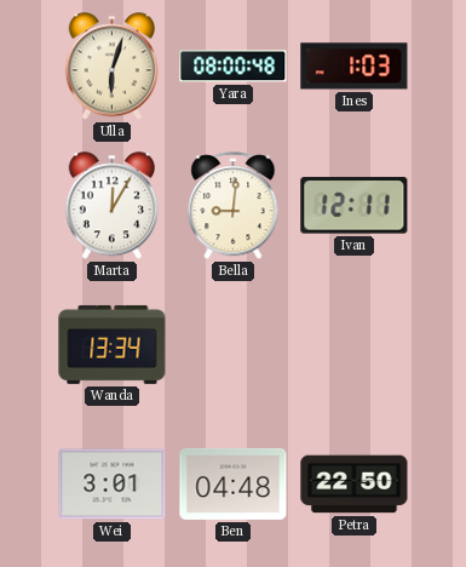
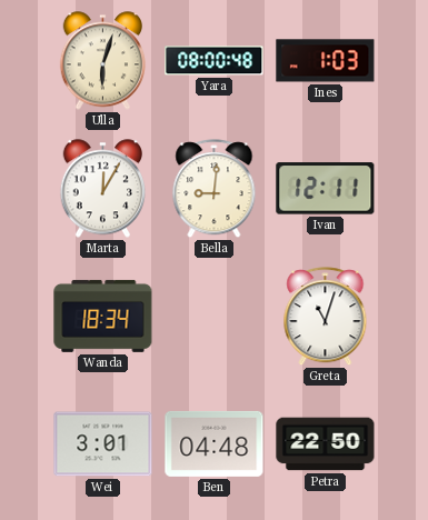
Wanda: 13:34 -> 18:34
Greta: none -> 11:03
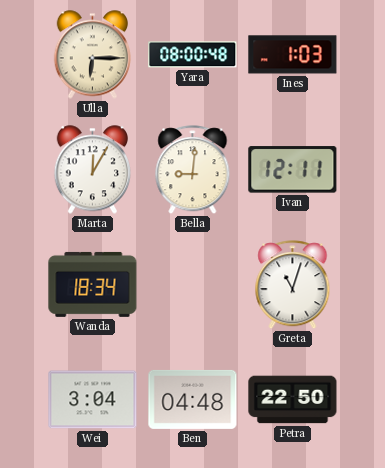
Ulla: 6:03 -> 6:15
Wei: 3:01 -> 3:04
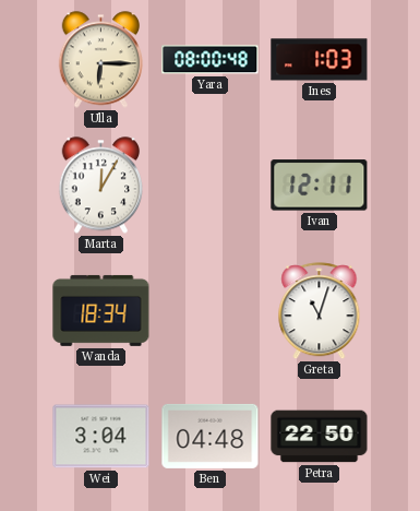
Bella: 9:01 -> none
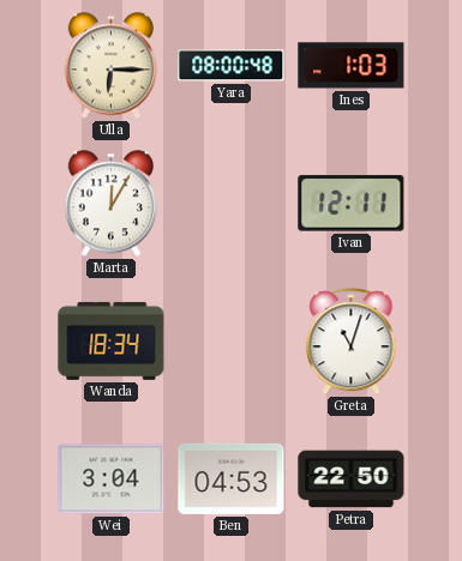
Ben: 04:48 -> 04:53
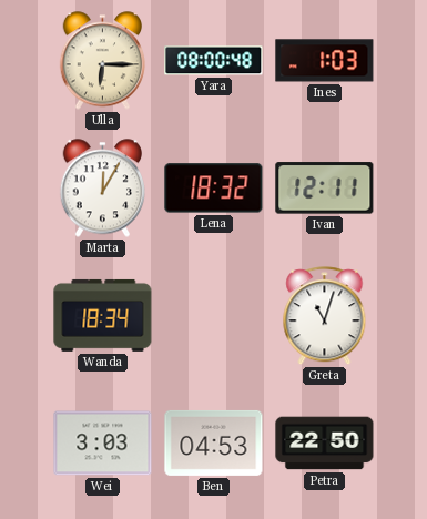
Lena: none -> 18:32
Wei: 3:04 -> 3:03
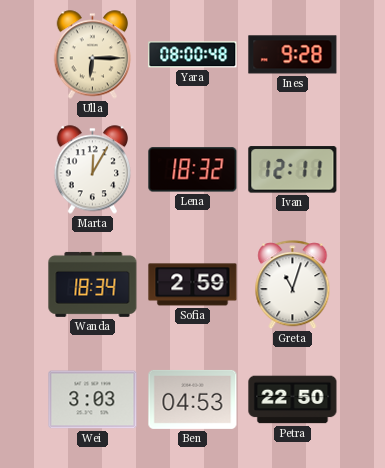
Ines: 1:03 -> 9:28
Sofia: none -> 2:59
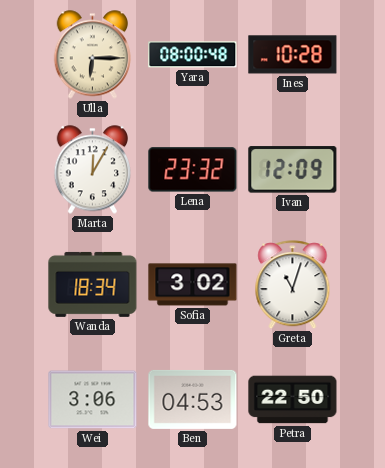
Ines: 9:28 -> 10:28
Lena: 18:32 -> 23:32
Ivan: 12:11 -> 12:09
Sofia: 2:59 -> 3:02
Wei: 3:03 -> 3:06
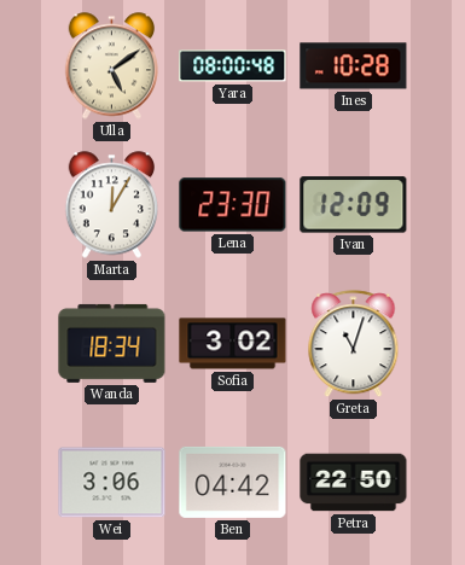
Ulla: 6:15 -> 5:09
Lena: 23:32 -> 23:30
Ben: 04:53 -> 04:42
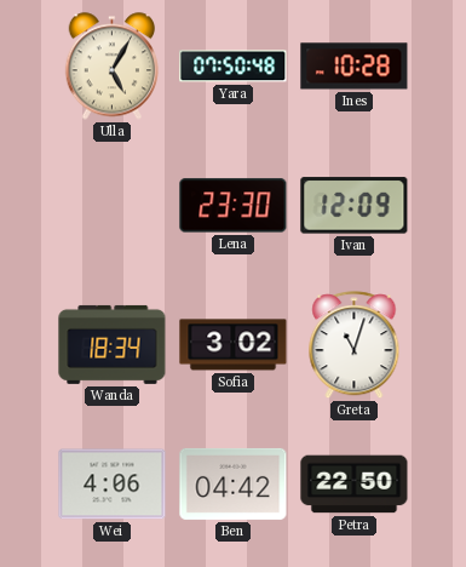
Ulla: 5:09 -> 5:05
Yara: 08:00 -> 07:50
Marta: 12:05 -> none
Wei: 3:06 -> 4:06
